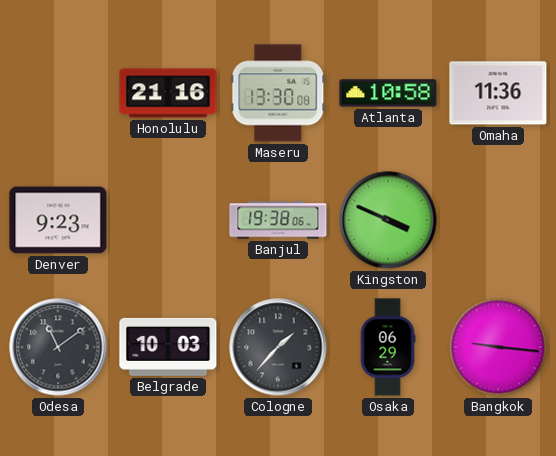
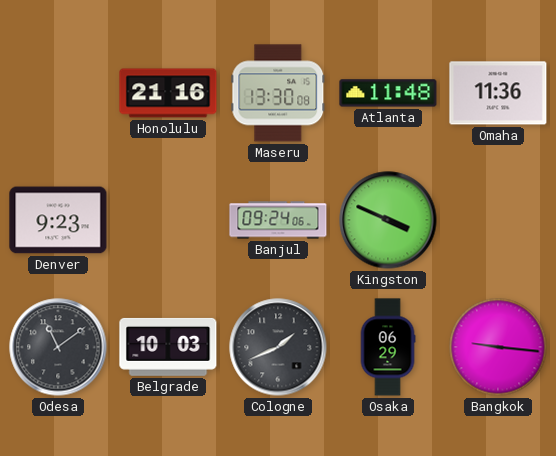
Atlanta: 10:58 -> 11:48
Banjul: 19:38 -> 09:24
Cologne: 1:37 -> 1:41
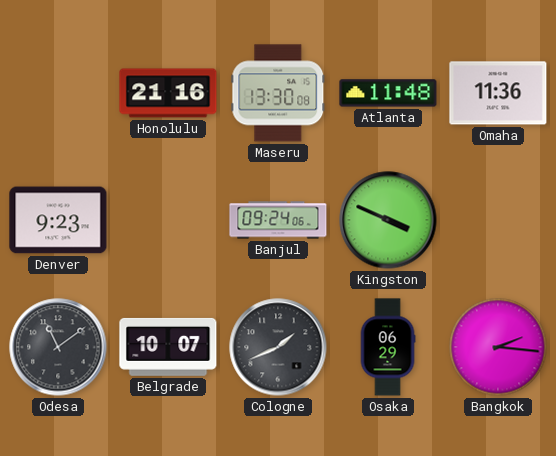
Belgrade: 10:03 -> 10:07
Bangkok: 9:16 -> 2:16
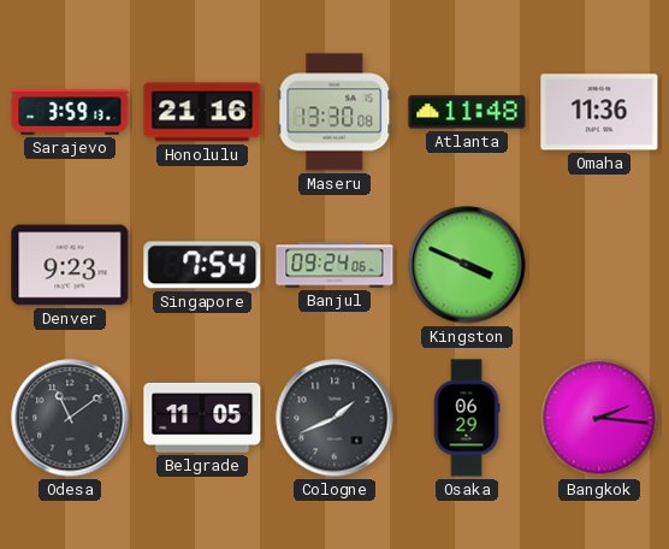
Sarajevo: none -> 3:59
Singapore: none -> 7:54
Belgrade: 10:07 -> 11:05
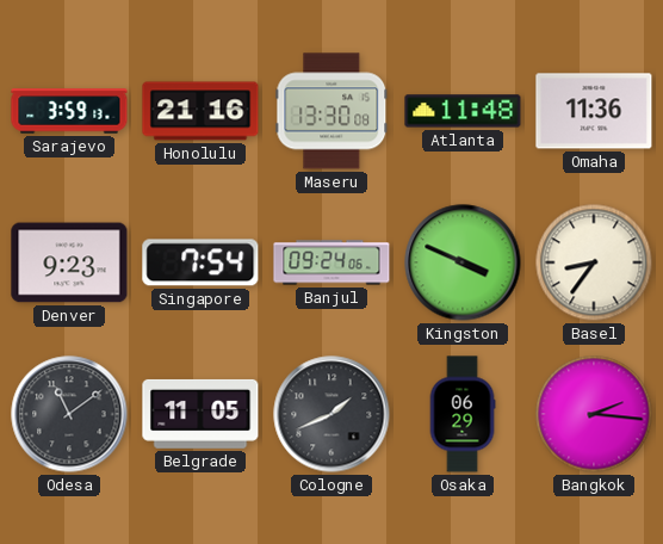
Basel: none -> 8:36
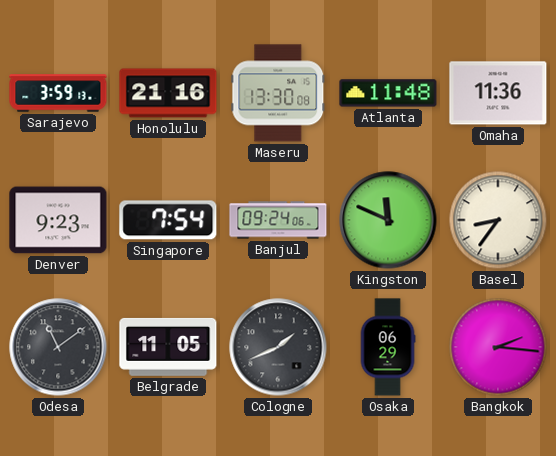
Kingston: 3:49 -> 11:49
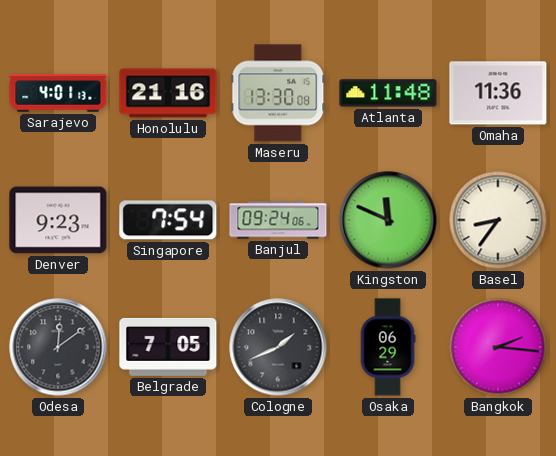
Sarajevo: 3:59 -> 4:01
Odesa: 11:09 -> 12:09
Belgrade: 11:05 -> 7:05
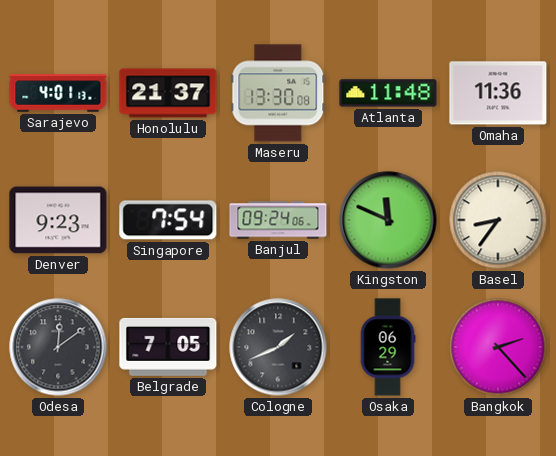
Honolulu: 21:16 -> 21:37
Bangkok: 2:16 -> 2:23
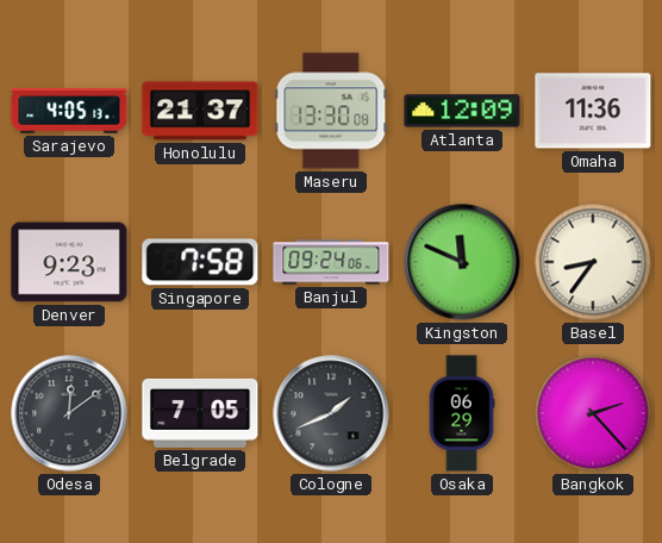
Sarajevo: 4:01 -> 4:05
Atlanta: 11:48 -> 12:09
Singapore: 7:54 -> 7:58
